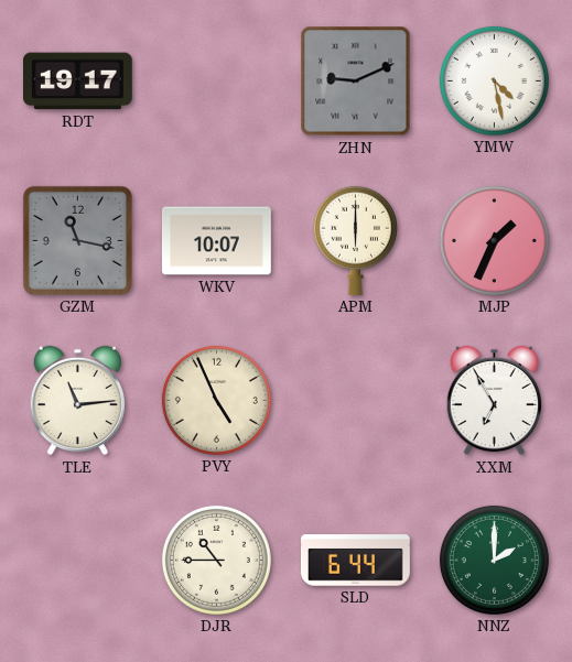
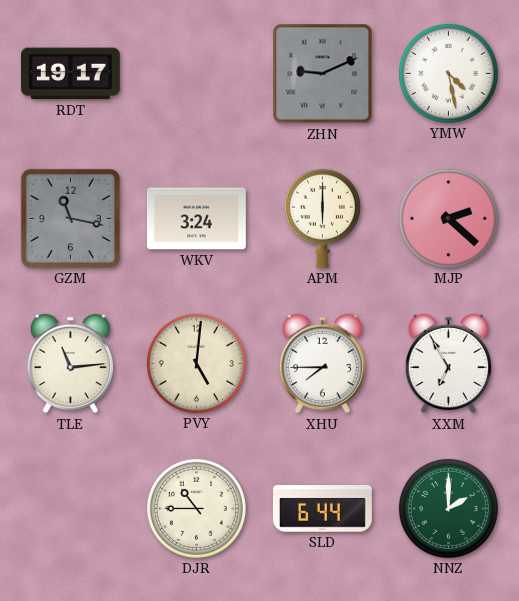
WKV: 10:07 -> 3:24
MJP: 1:34 -> 2:22
PVY: 4:56 -> 5:01
XHU: none -> 7:45
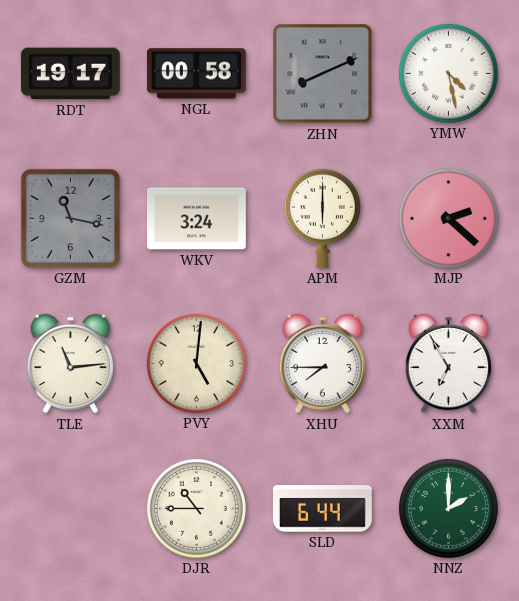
NGL: none -> 00:58
ZHN: 9:11 -> 8:11
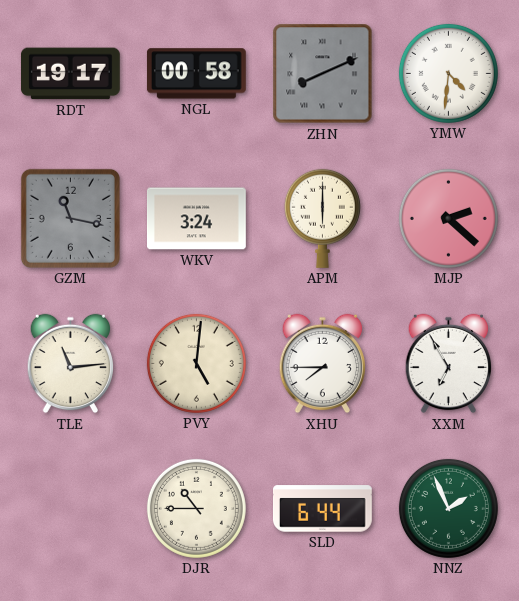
YMW: 4:28 -> 4:31
NNZ: 2:00 -> 1:56
